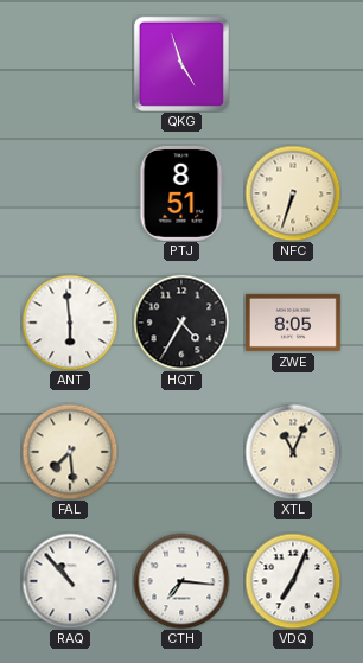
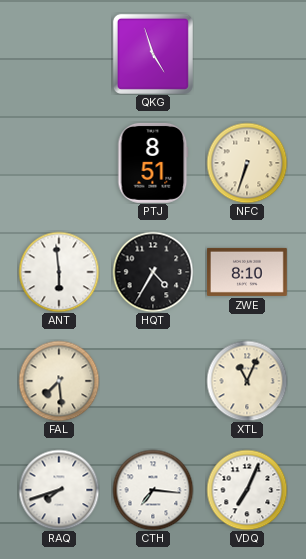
ZWE: 8:05 -> 8:10
RAQ: 10:53 -> 7:42
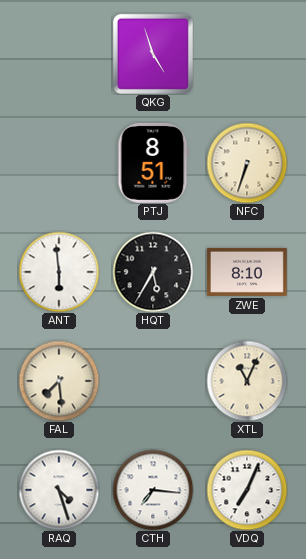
HQT: 4:35 -> 5:35
RAQ: 7:42 -> 4:27
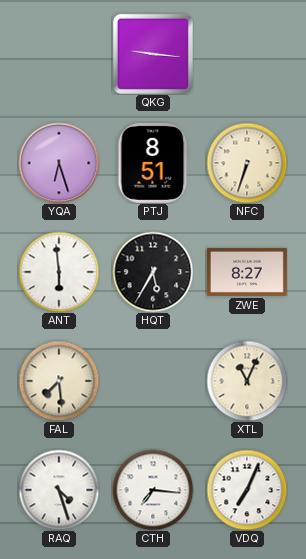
QKG: 4:57 -> 9:16
YQA: none -> 6:27
ZWE: 8:10 -> 8:27
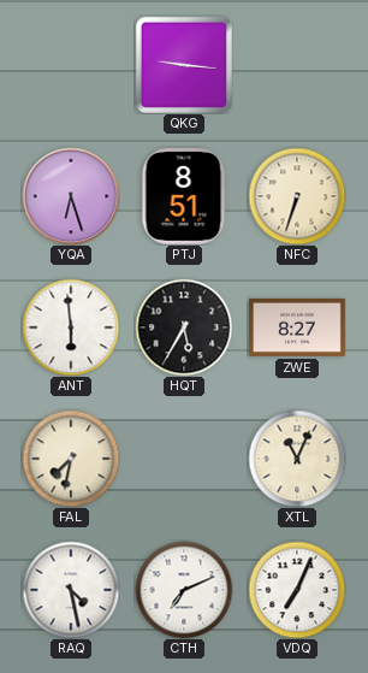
FAL: 7:29 -> 7:32
RAQ: 4:27 -> 4:28
CTH: 7:16 -> 7:11
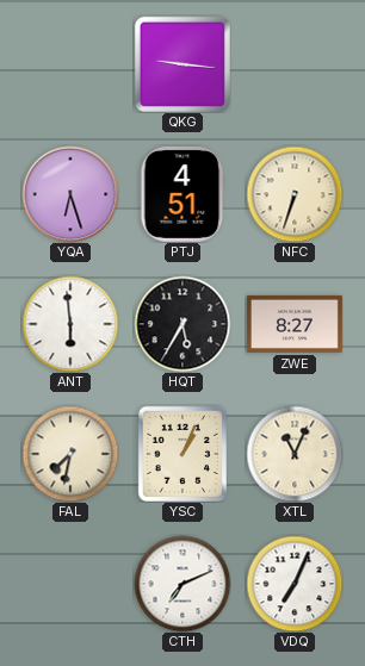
PTJ: 8:51 -> 4:51
YSC: none -> 1:04
RAQ: 4:28 -> none
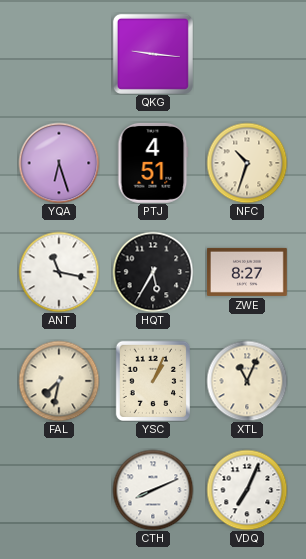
NFC: 6:33 -> 10:33
ANT: 5:59 -> 11:17
CTH: 7:11 -> 8:11
